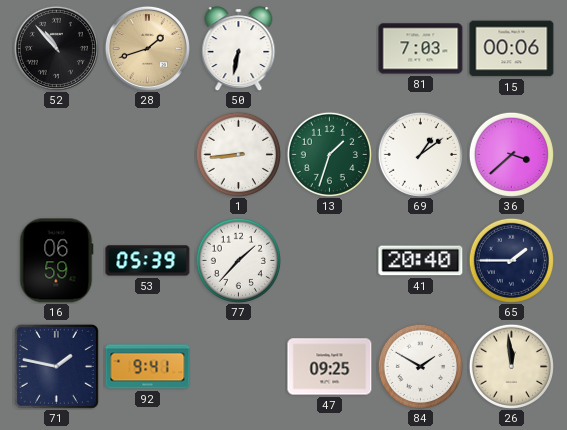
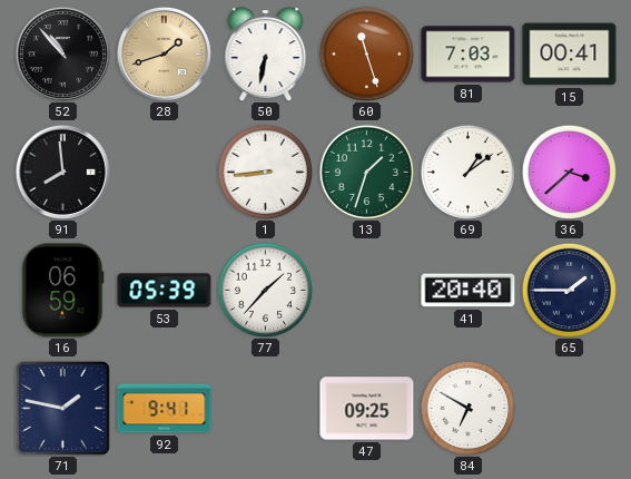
60: none -> 11:27
15: 00:06 -> 00:41
91: none -> 7:59
84: 1:50 -> 6:50
26: 11:59 -> none
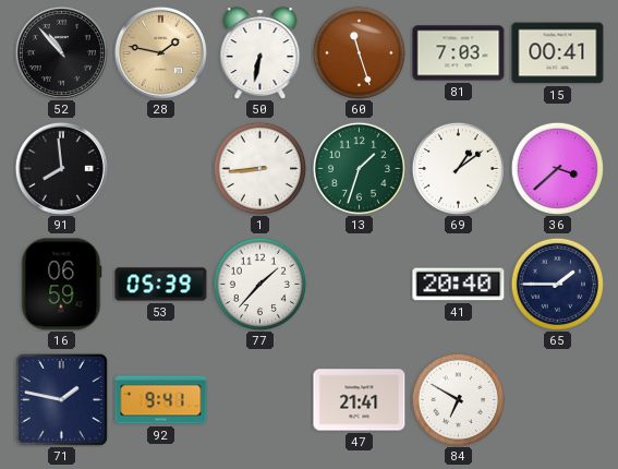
28: 1:42 -> 1:47
47: 09:25 -> 21:41
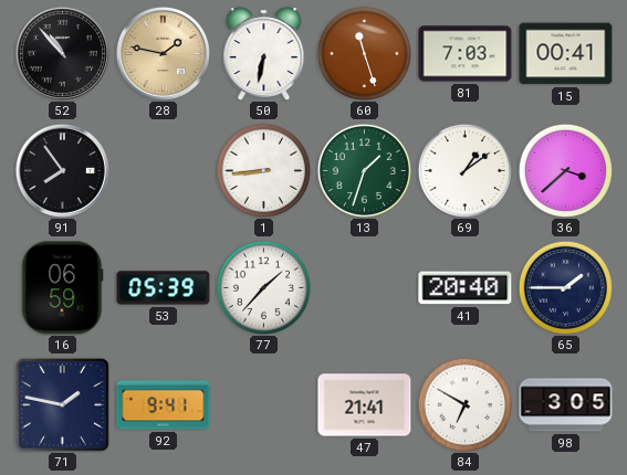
91: 7:59 -> 7:54
98: none -> 3:05
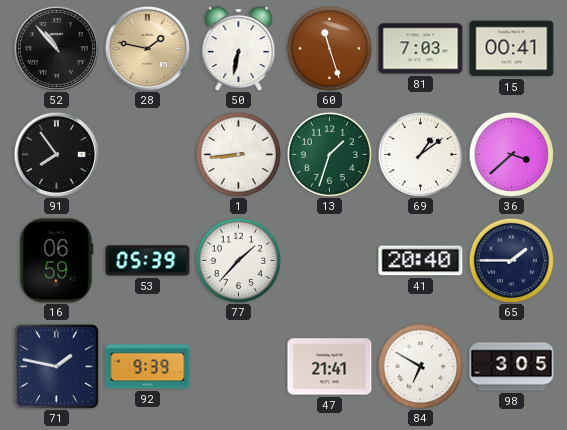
92: 9:41 -> 9:39
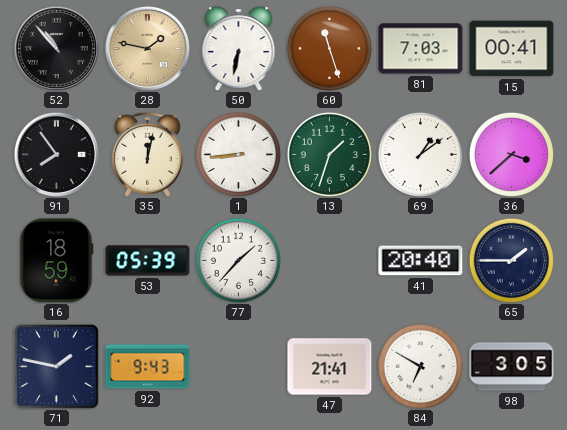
35: none -> 12:02
16: 06:59 -> 18:59
92: 9:39 -> 9:43
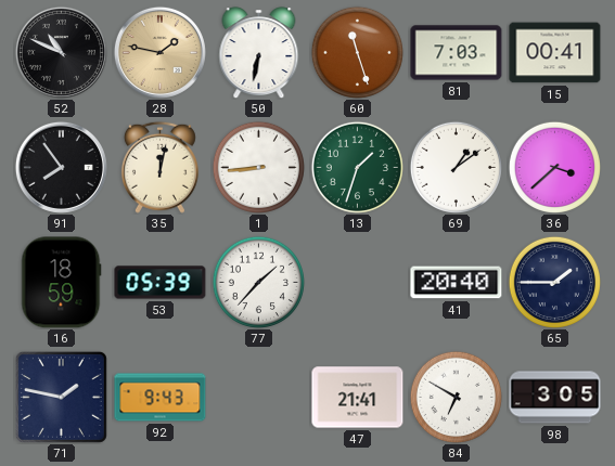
52: 10:53 -> 10:49
